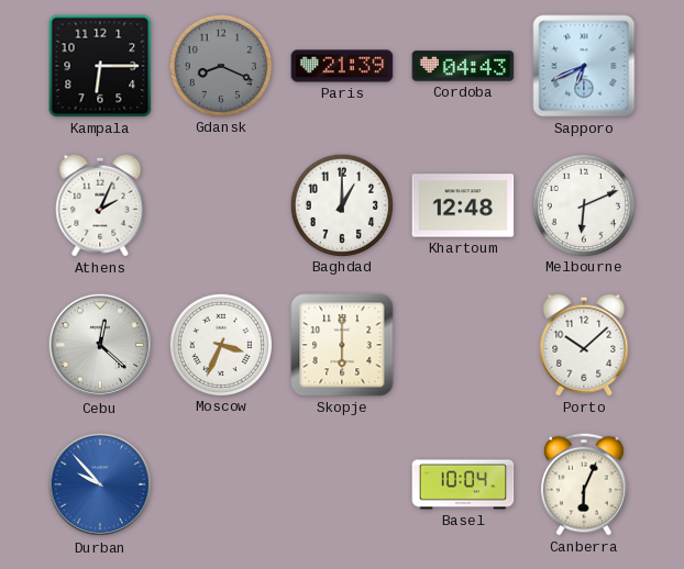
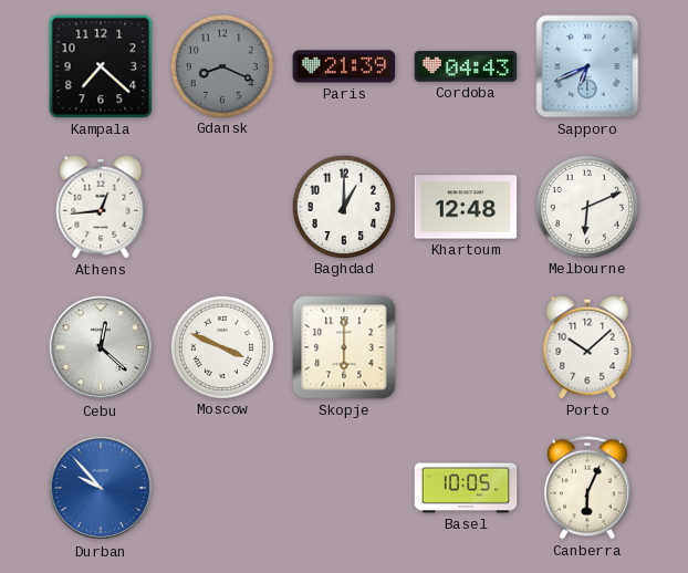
Kampala: 6:15 -> 7:22
Athens: 2:04 -> 12:44
Moscow: 3:34 -> 3:49
Basel: 10:04 -> 10:05
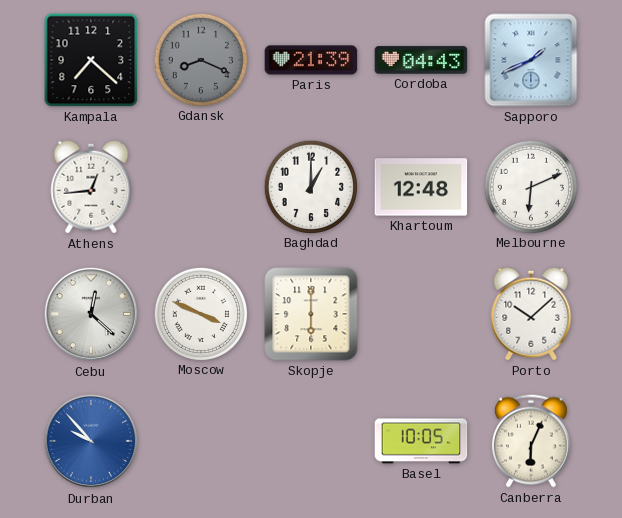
Sapporo: 6:41 -> 1:41
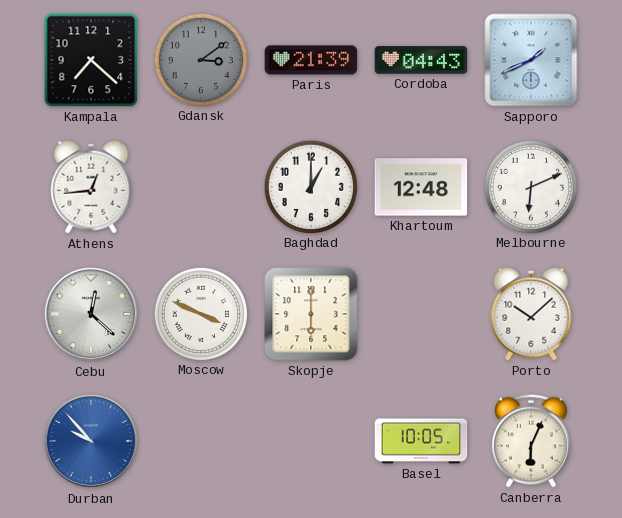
Gdansk: 8:19 -> 3:09
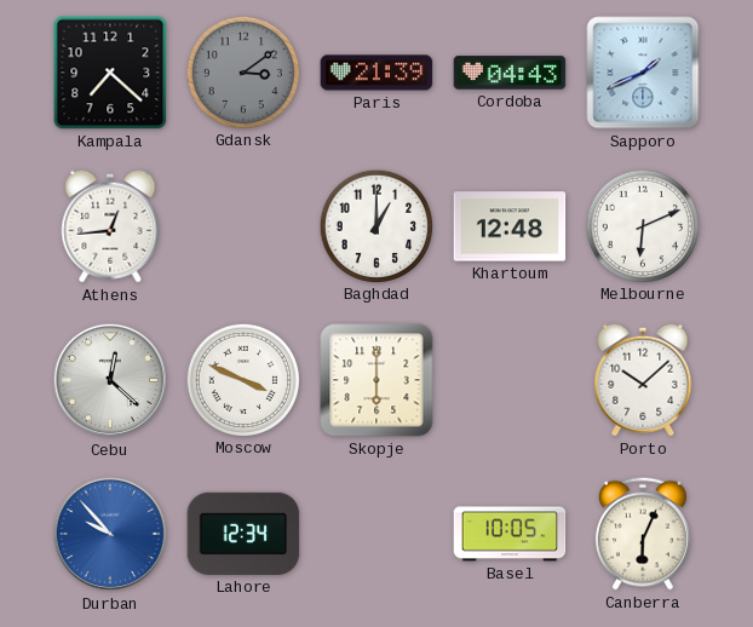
Lahore: none -> 12:34
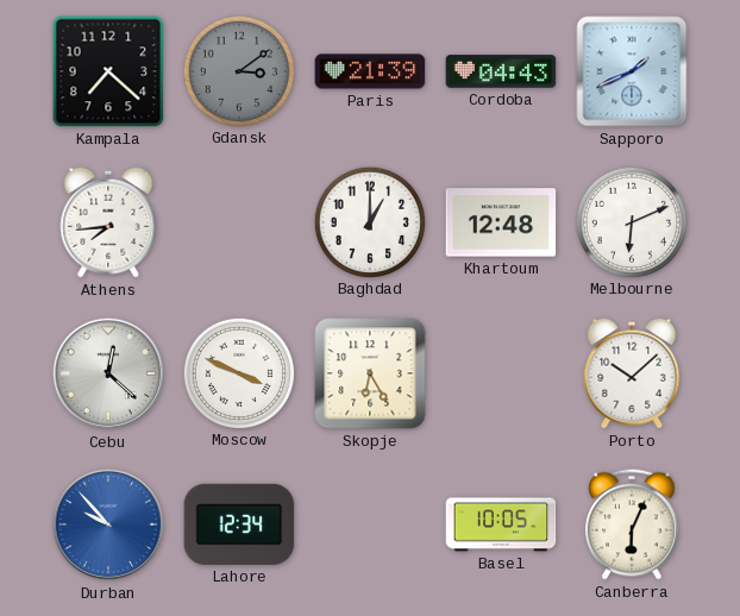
Athens: 12:44 -> 7:44
Skopje: 6:00 -> 6:25
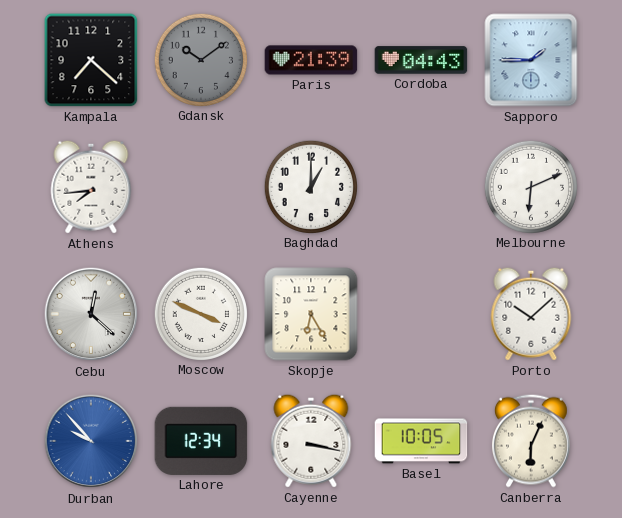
Gdansk: 3:09 -> 10:09
Sapporo: 1:41 -> 1:45
Khartoum: 12:48 -> none
Cayenne: none -> 3:17
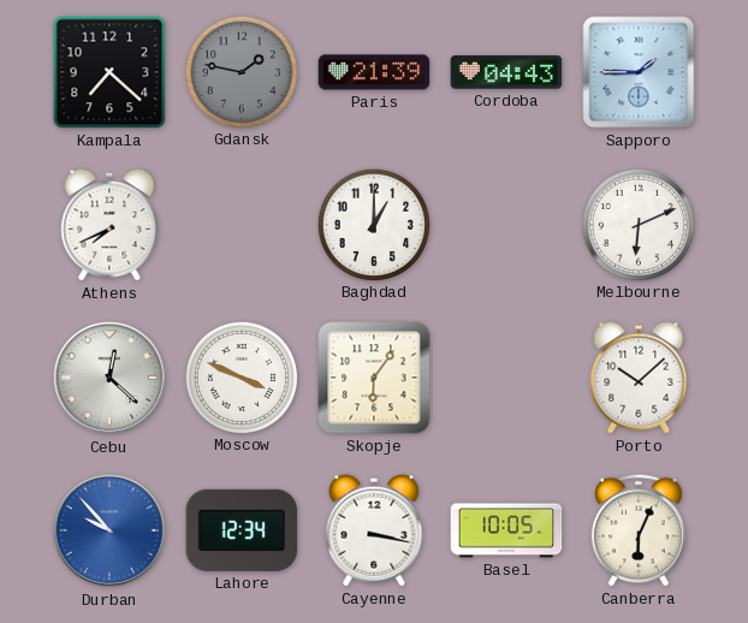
Gdansk: 10:09 -> 1:47
Athens: 7:44 -> 7:41
Skopje: 6:25 -> 6:06
